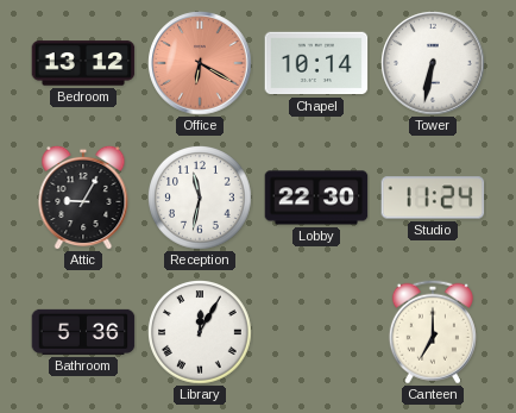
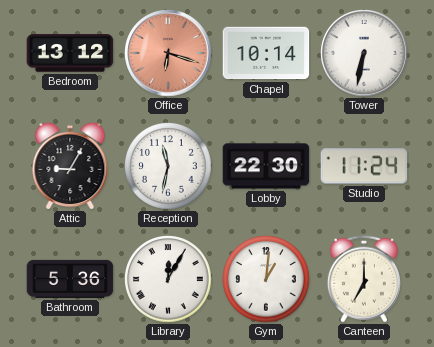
Office: 6:20 -> 6:18
Gym: none -> 1:01
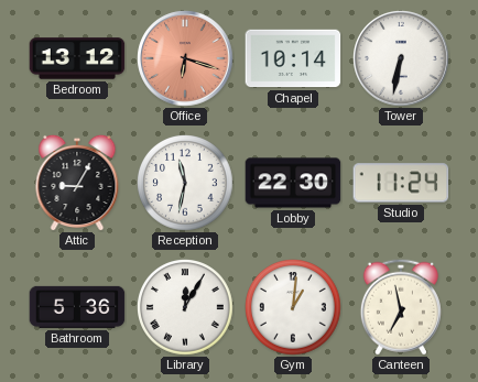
Canteen: 7:00 -> 6:58
